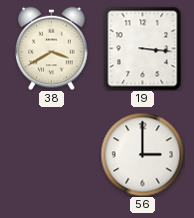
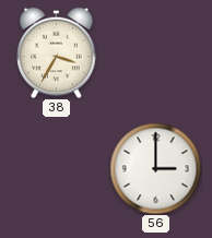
38: 3:40 -> 3:35
19: 3:16 -> none
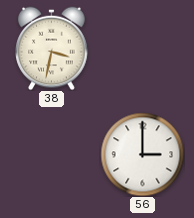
38: 3:35 -> 3:32
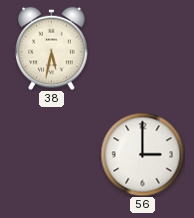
38: 3:32 -> 5:32
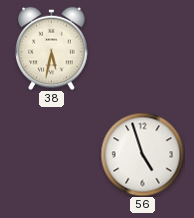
56: 3:00 -> 4:57
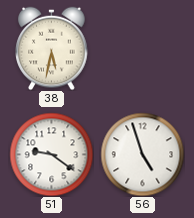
51: none -> 9:21
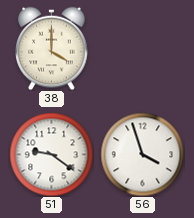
38: 5:32 -> 4:00
56: 4:57 -> 3:57
